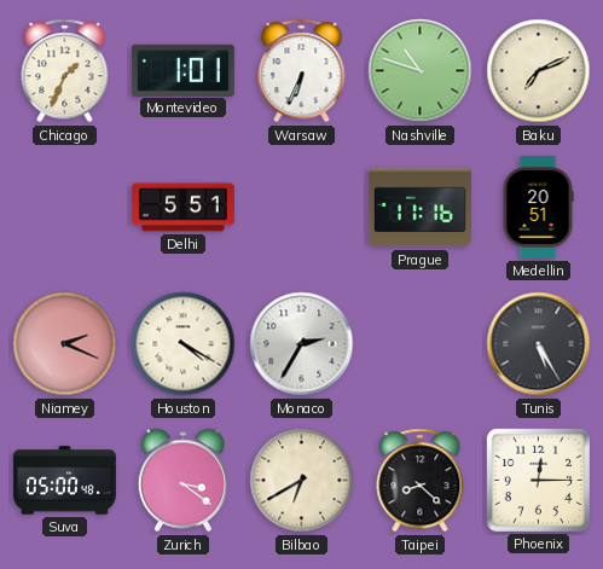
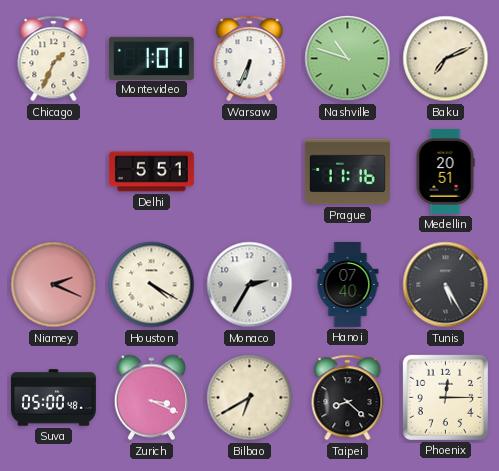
Hanoi: none -> 07:40
Zurich: 3:21 -> 3:19
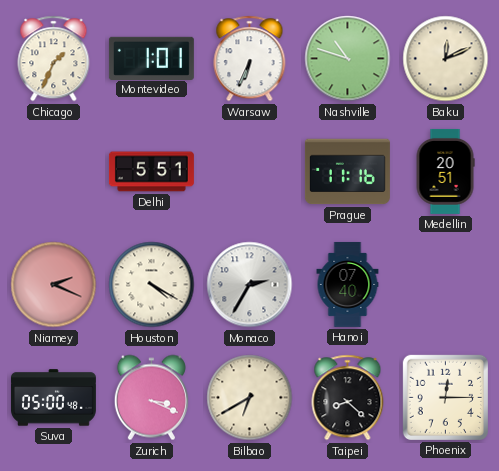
Baku: 7:11 -> 12:11
Tunis: 5:25 -> none
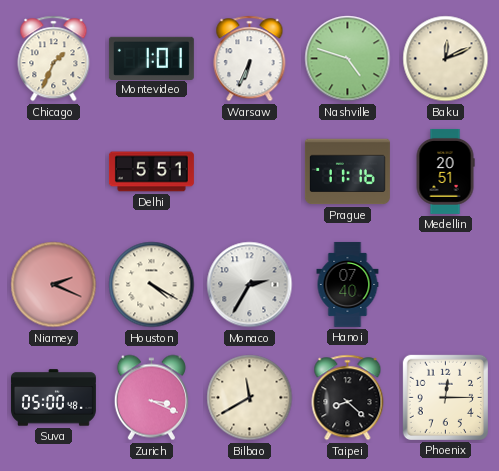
Nashville: 10:48 -> 4:48
Bilbao: 6:40 -> 11:40
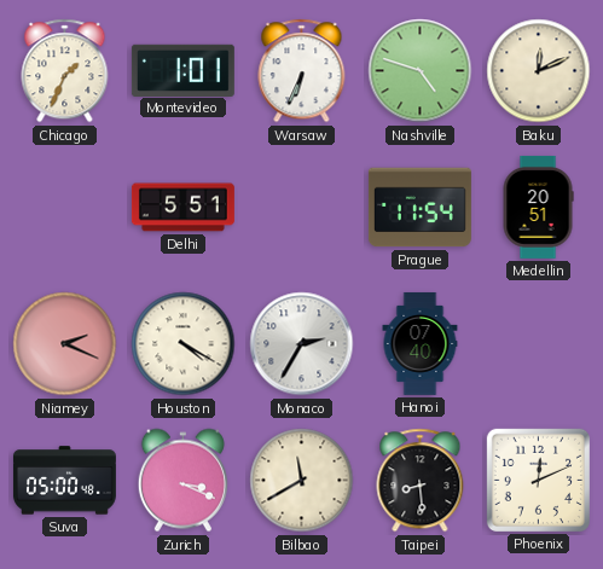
Prague: 11:16 -> 11:54
Taipei: 8:22 -> 8:29
Phoenix: 12:15 -> 12:11
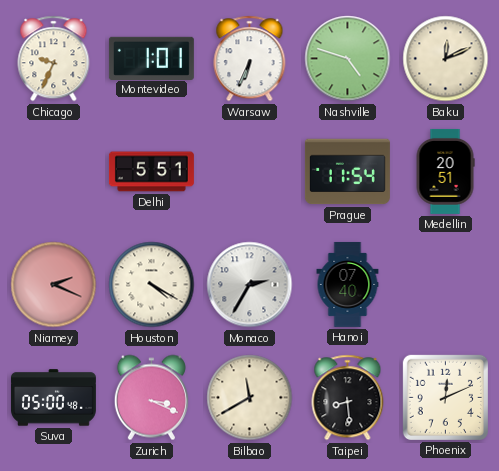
Chicago: 1:34 -> 9:34
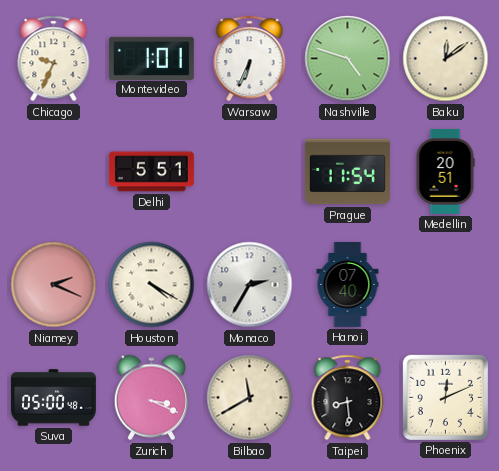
Baku: 12:11 -> 12:09
